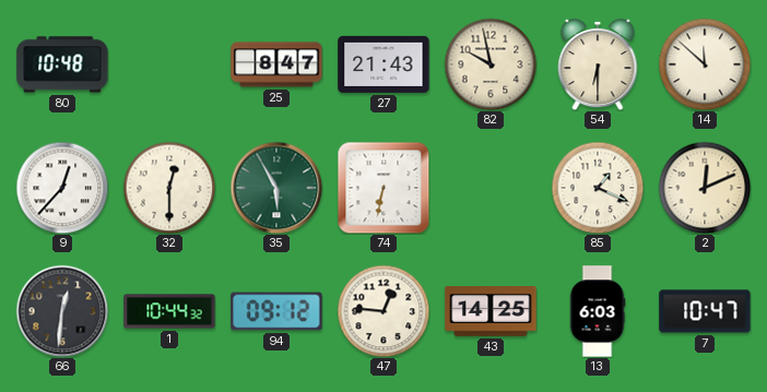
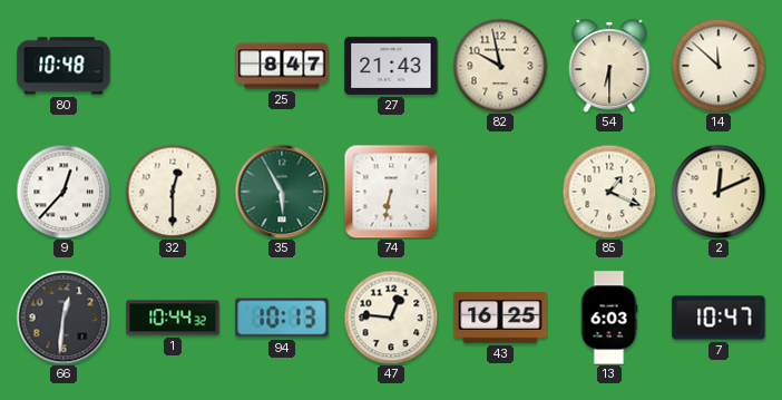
94: 09:12 -> 10:13
43: 14:25 -> 16:25
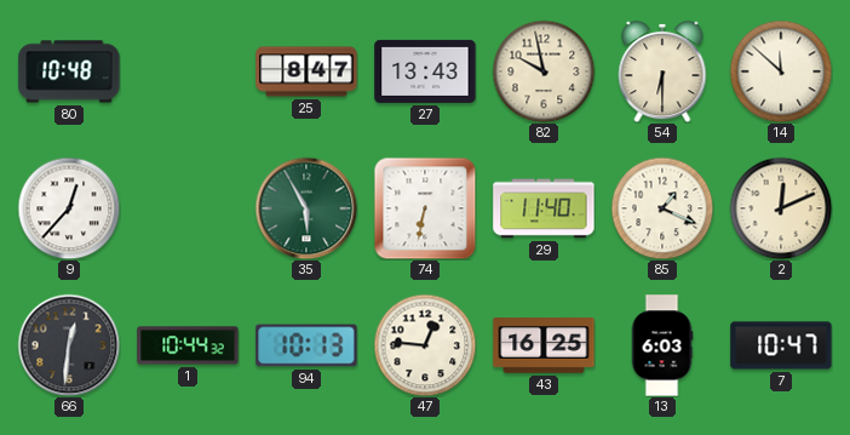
27: 21:43 -> 13:43
32: 12:30 -> none
29: none -> 11:40
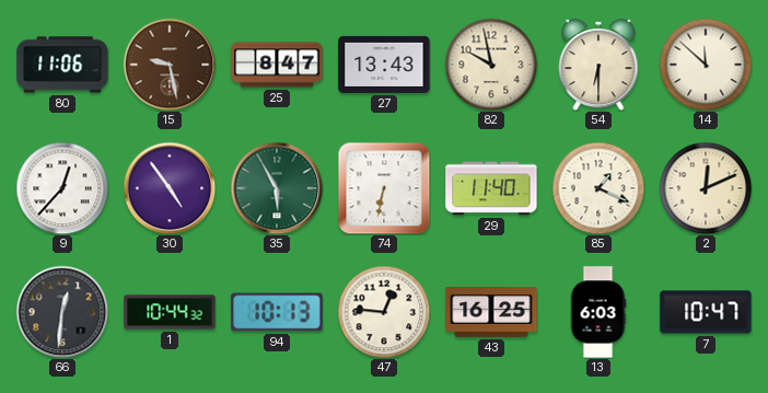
80: 10:48 -> 11:06
15: none -> 9:28
30: none -> 4:54
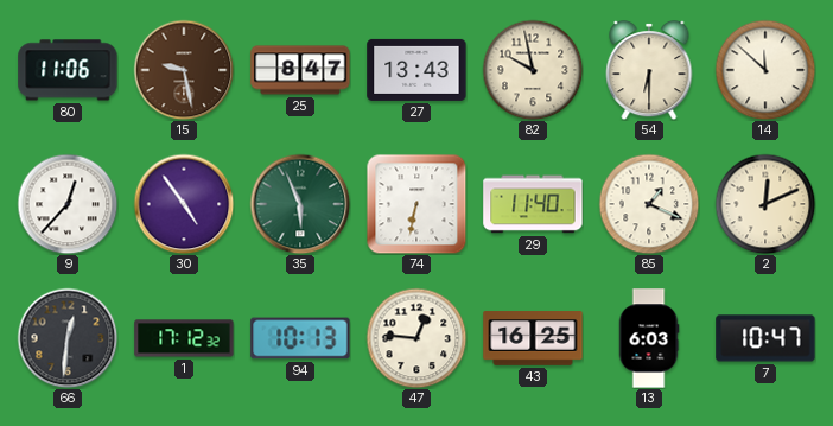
35: 5:55 -> 5:56
1: 10:44 -> 17:12
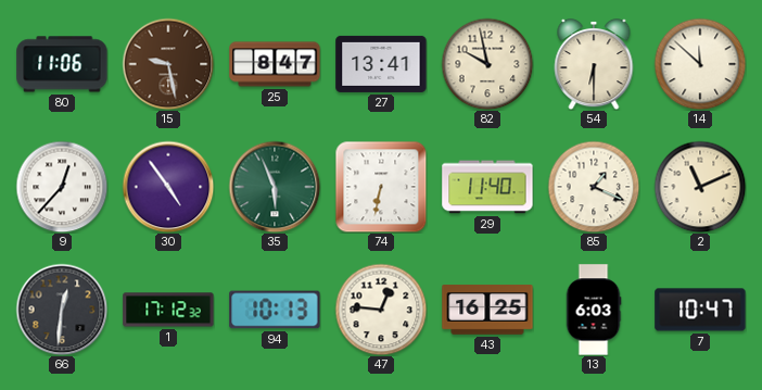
27: 13:43 -> 13:41
2: 12:11 -> 11:11
